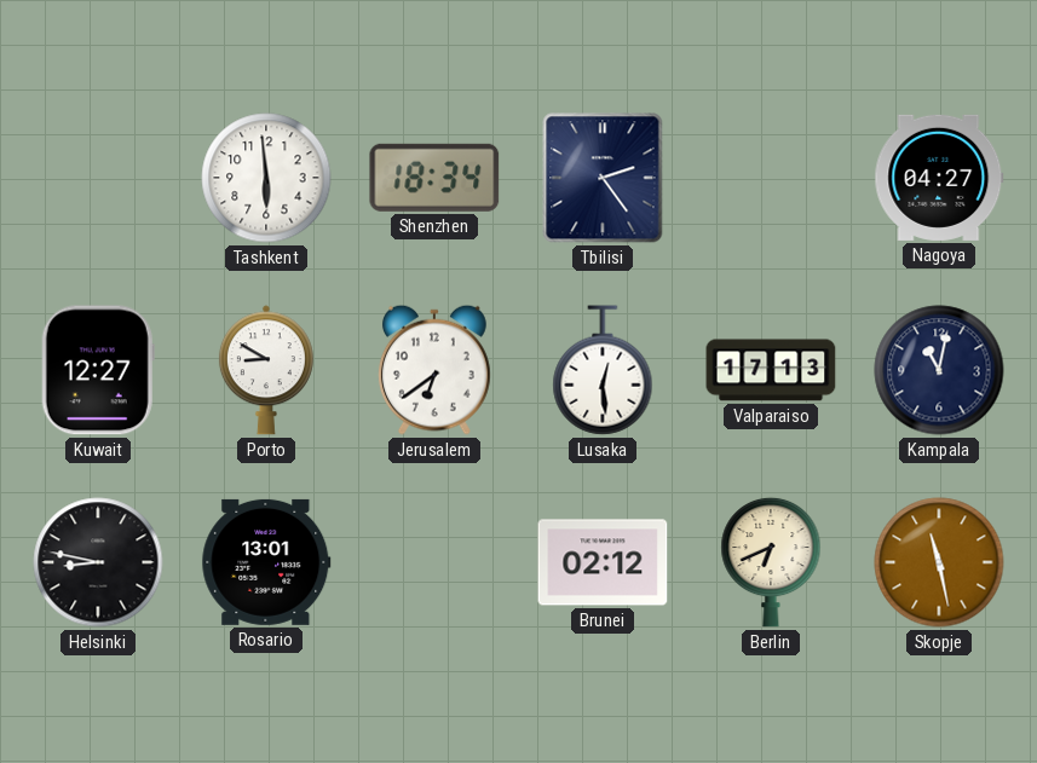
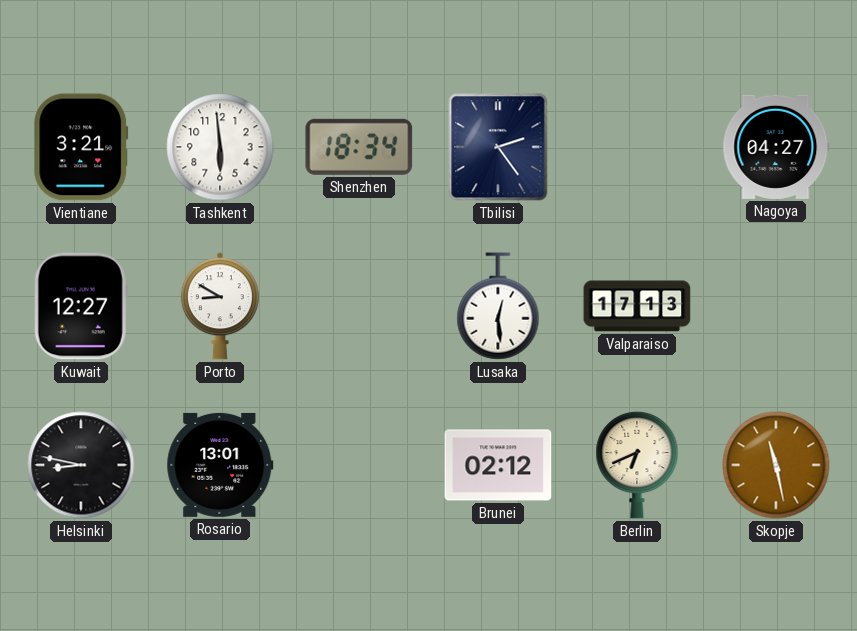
Vientiane: none -> 3:21
Jerusalem: 6:39 -> none
Kampala: 11:02 -> none
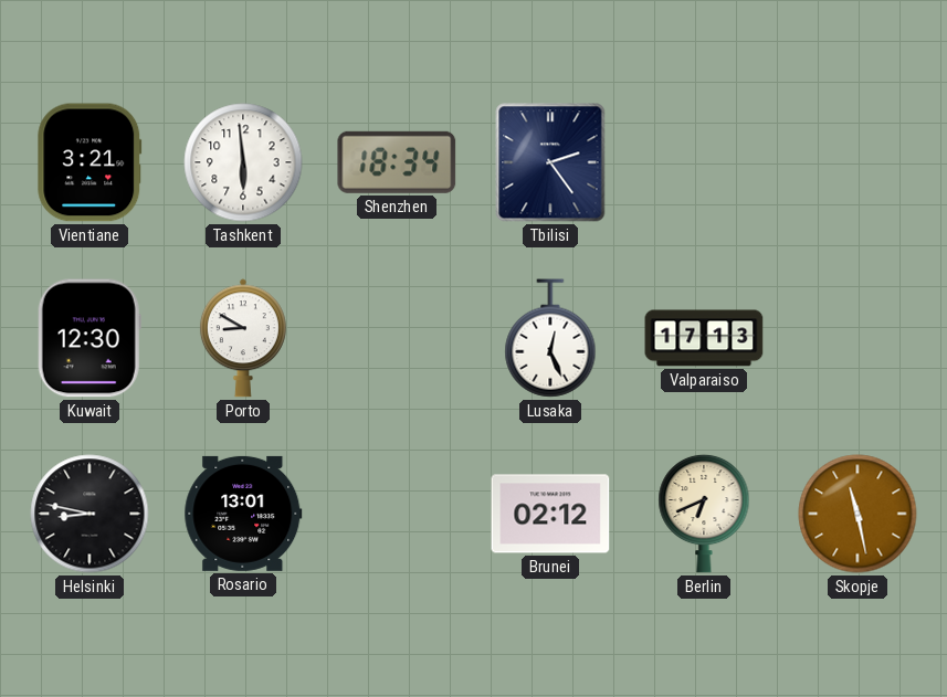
Nagoya: 04:27 -> none
Kuwait: 12:27 -> 12:30
Lusaka: 12:29 -> 12:26
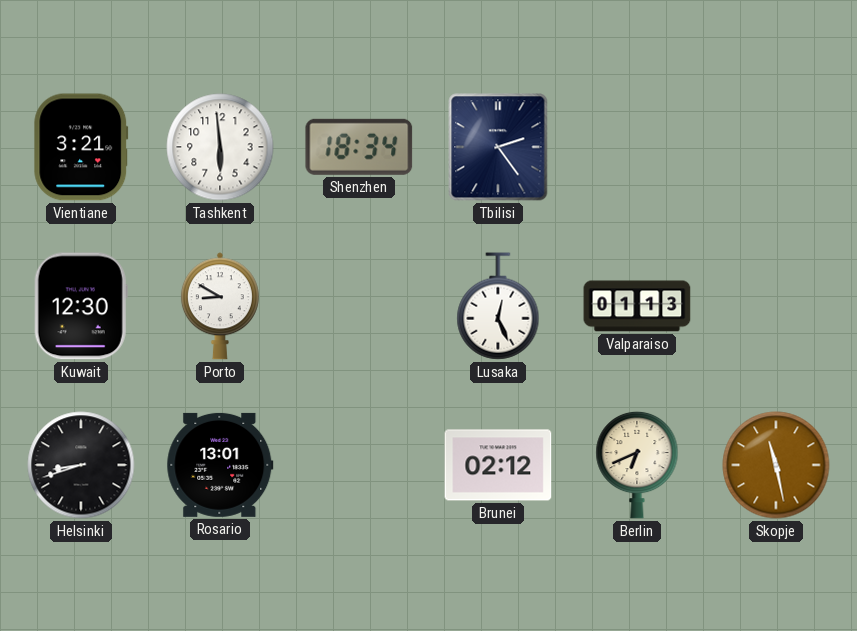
Valparaiso: 17:13 -> 01:13
Helsinki: 8:47 -> 8:42
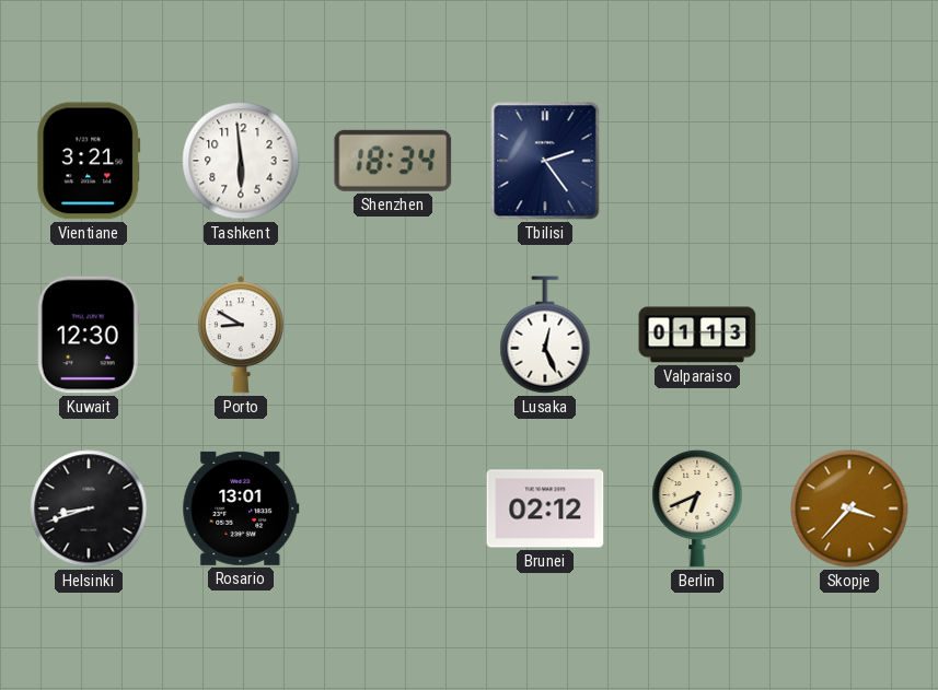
Skopje: 11:28 -> 3:37
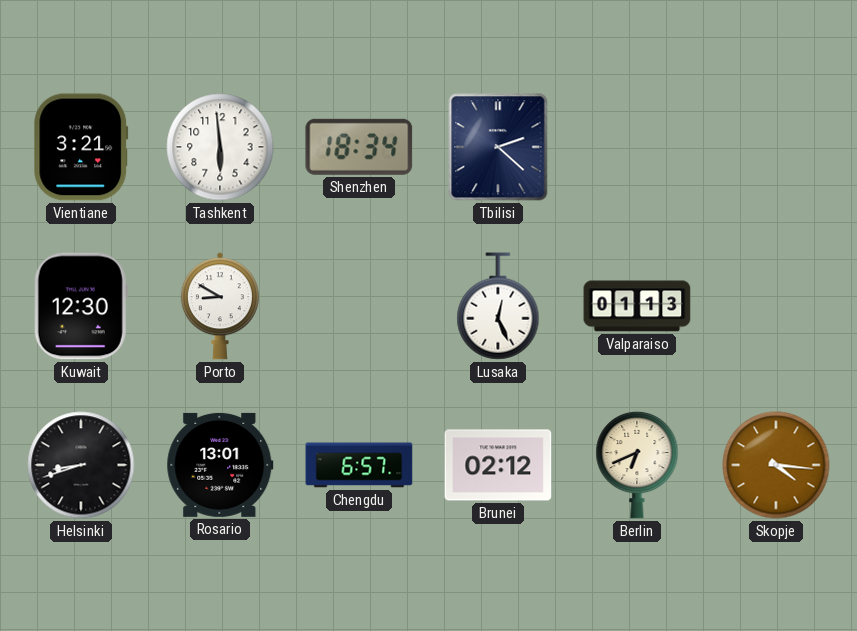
Tbilisi: 2:24 -> 2:22
Chengdu: none -> 6:57
Skopje: 3:37 -> 4:16
